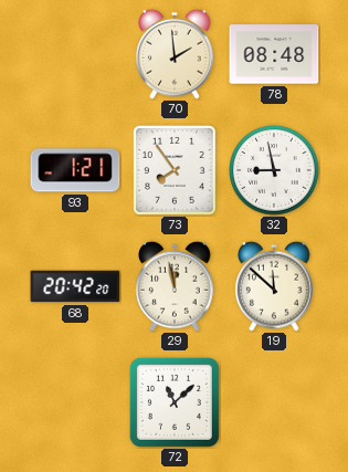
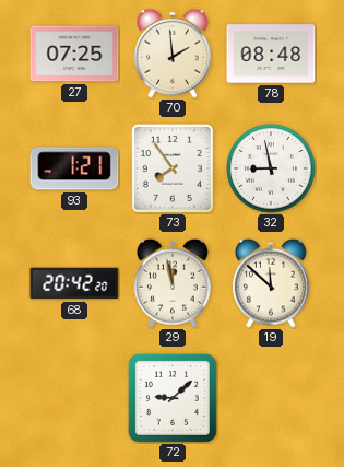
27: none -> 07:25
72: 11:08 -> 9:08
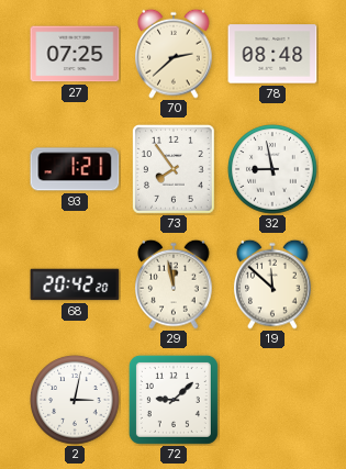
70: 1:59 -> 2:38
2: none -> 3:02
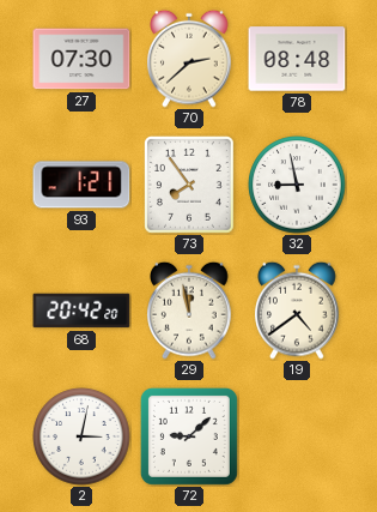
27: 07:25 -> 07:30
19: 11:52 -> 4:39
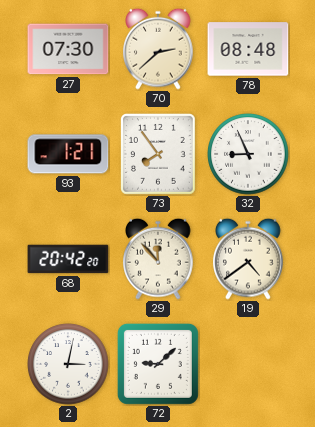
32: 8:58 -> 8:56
29: 11:58 -> 11:53
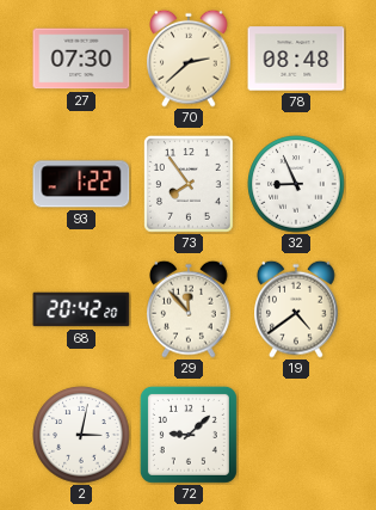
93: 1:21 -> 1:22
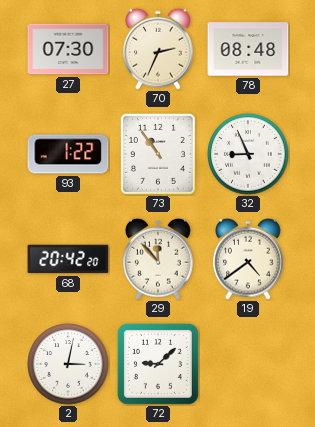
70: 2:38 -> 2:34
73: 7:54 -> 10:54
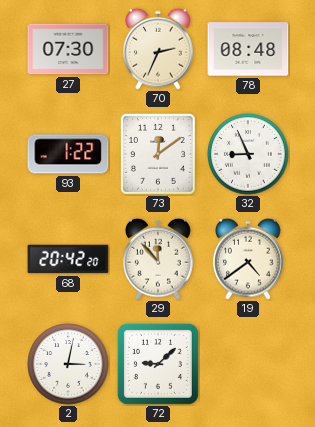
73: 10:54 -> 12:09
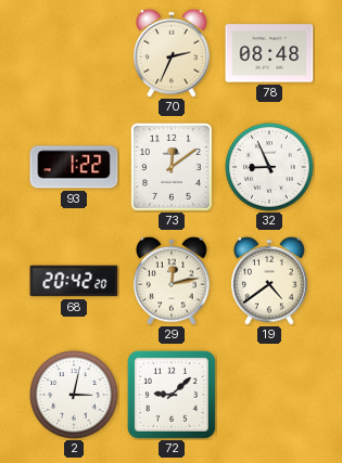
27: 07:30 -> none
29: 11:53 -> 12:13
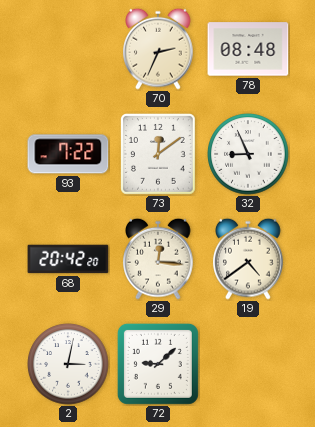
93: 1:22 -> 7:22
29: 12:13 -> 12:16
